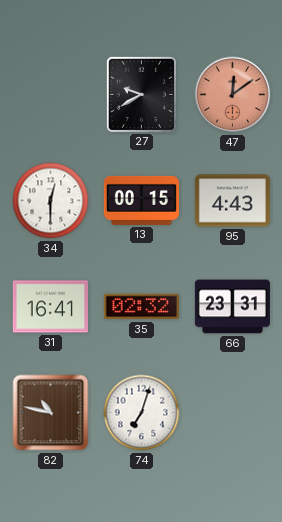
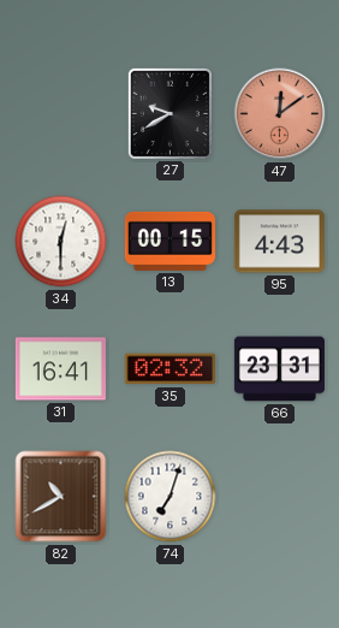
82: 10:47 -> 10:40
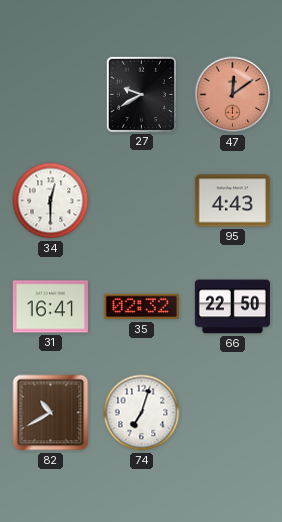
13: 00:15 -> none
66: 23:31 -> 22:50
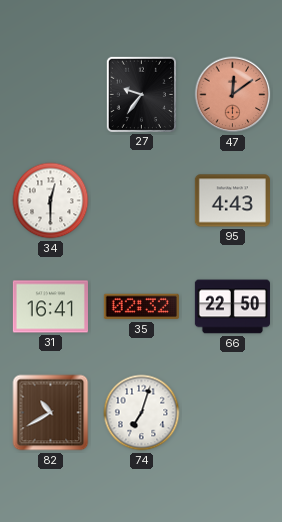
27: 9:40 -> 9:36
